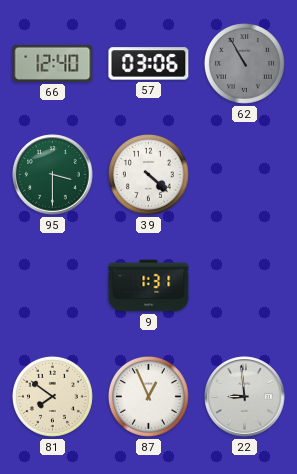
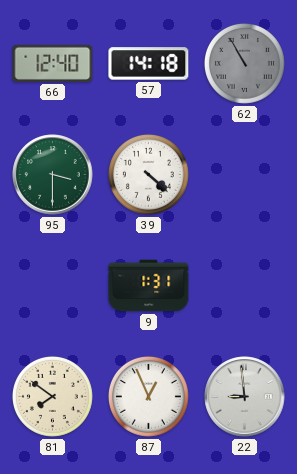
57: 03:06 -> 14:18
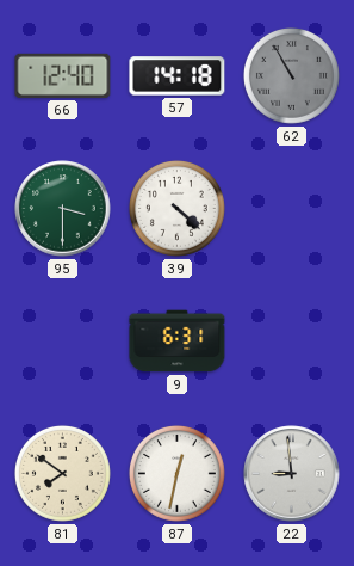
9: 1:31 -> 6:31
87: 12:56 -> 12:32
